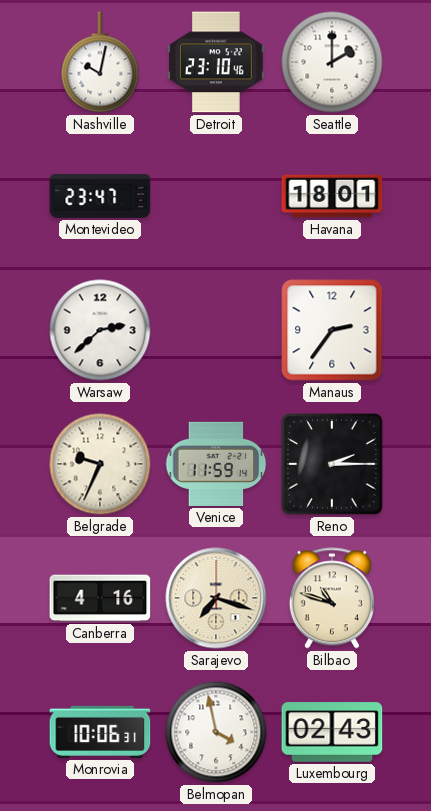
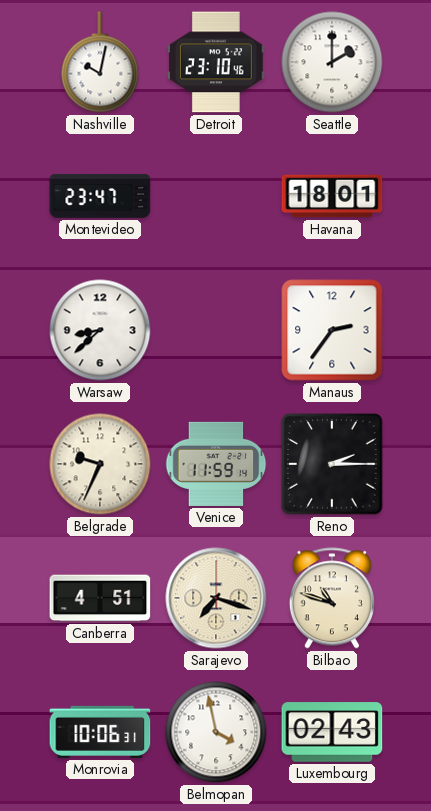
Warsaw: 2:38 -> 8:38
Canberra: 4:16 -> 4:51
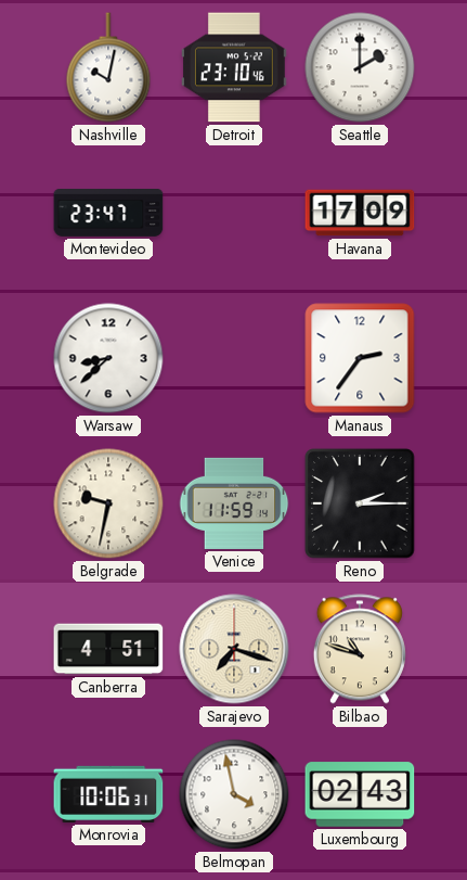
Havana: 18:01 -> 17:09
Belgrade: 9:34 -> 9:32
